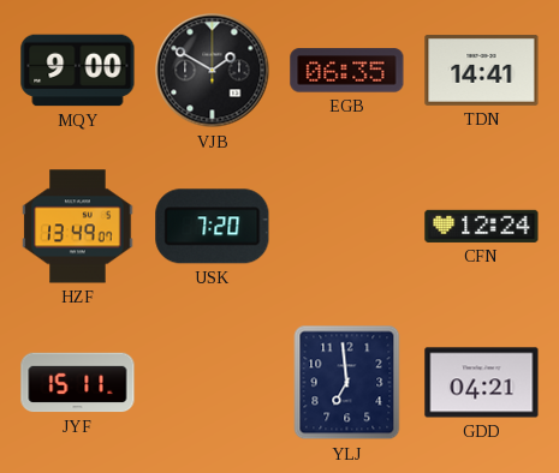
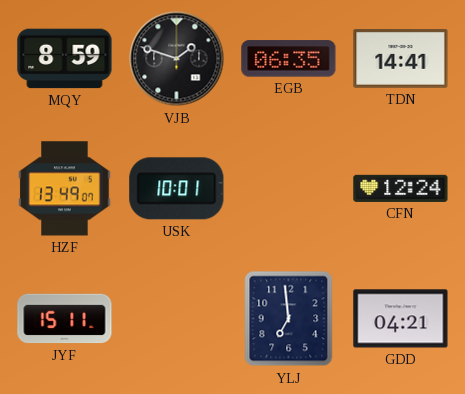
MQY: 9:00 -> 8:59
VJB: 1:50 -> 1:48
USK: 7:20 -> 10:01
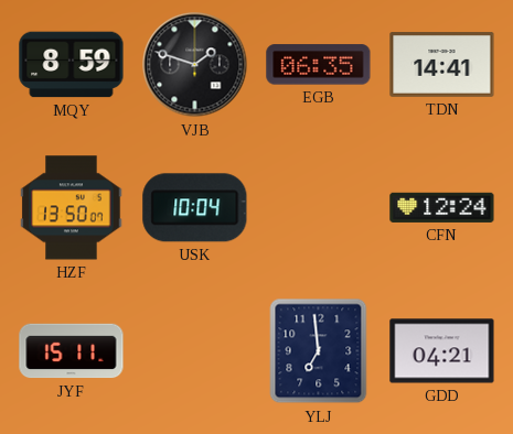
HZF: 13:49 -> 13:50
USK: 10:01 -> 10:04
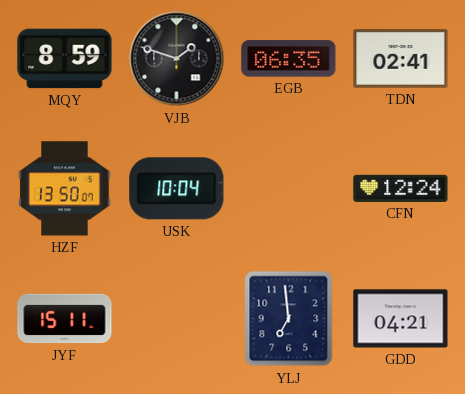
TDN: 14:41 -> 02:41
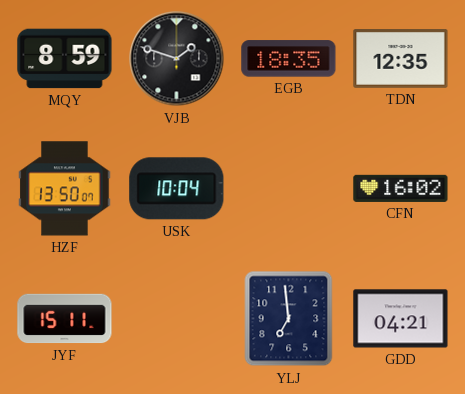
EGB: 06:35 -> 18:35
TDN: 02:41 -> 12:35
CFN: 12:24 -> 16:02
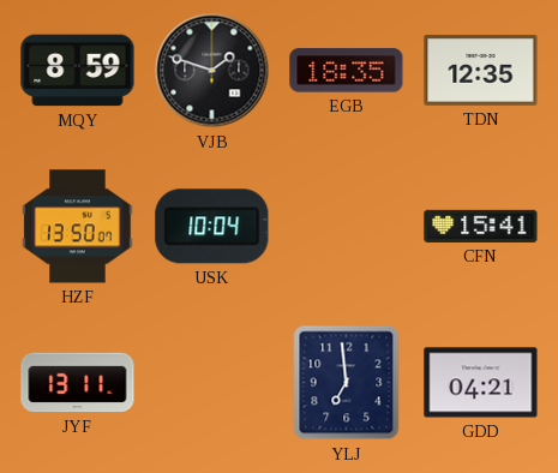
CFN: 16:02 -> 15:41
JYF: 15:11 -> 13:11
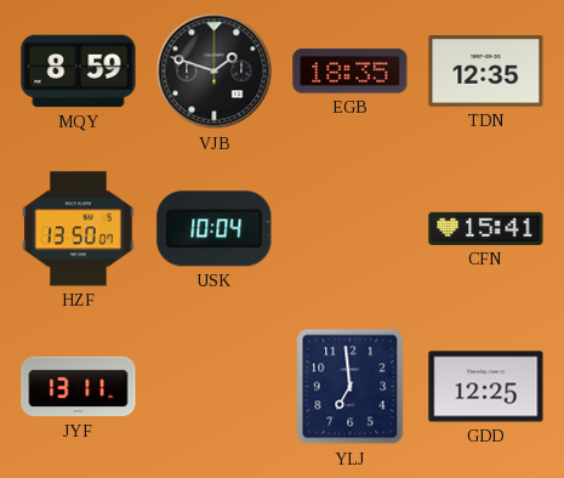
GDD: 04:21 -> 12:25
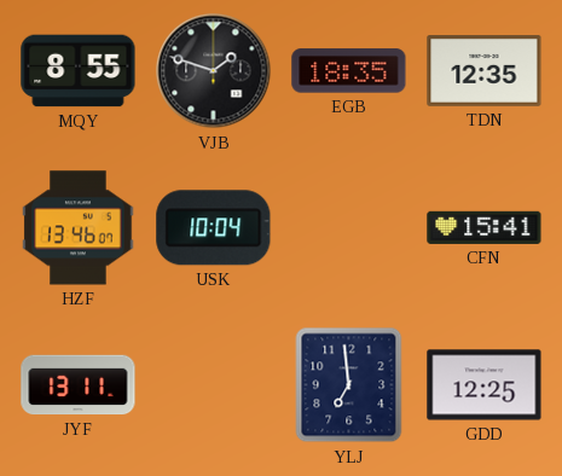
MQY: 8:59 -> 8:55
HZF: 13:50 -> 13:46
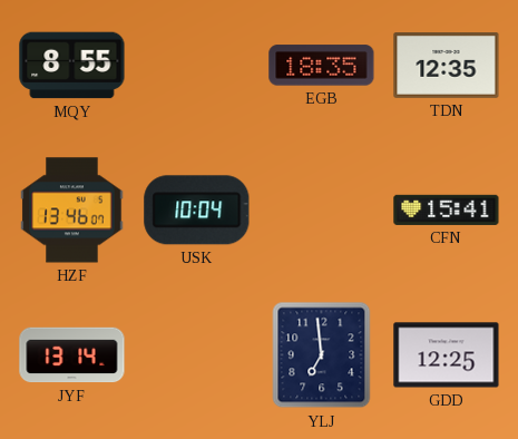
VJB: 1:48 -> none
JYF: 13:11 -> 13:14
